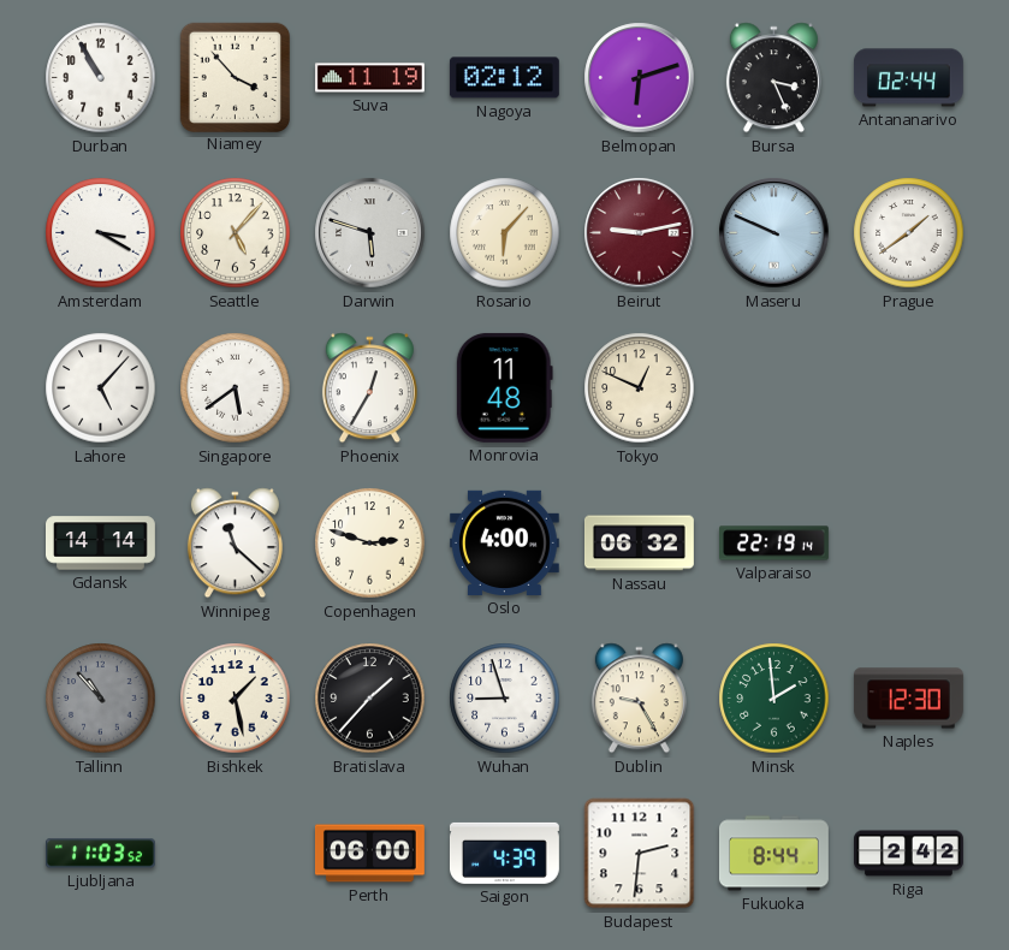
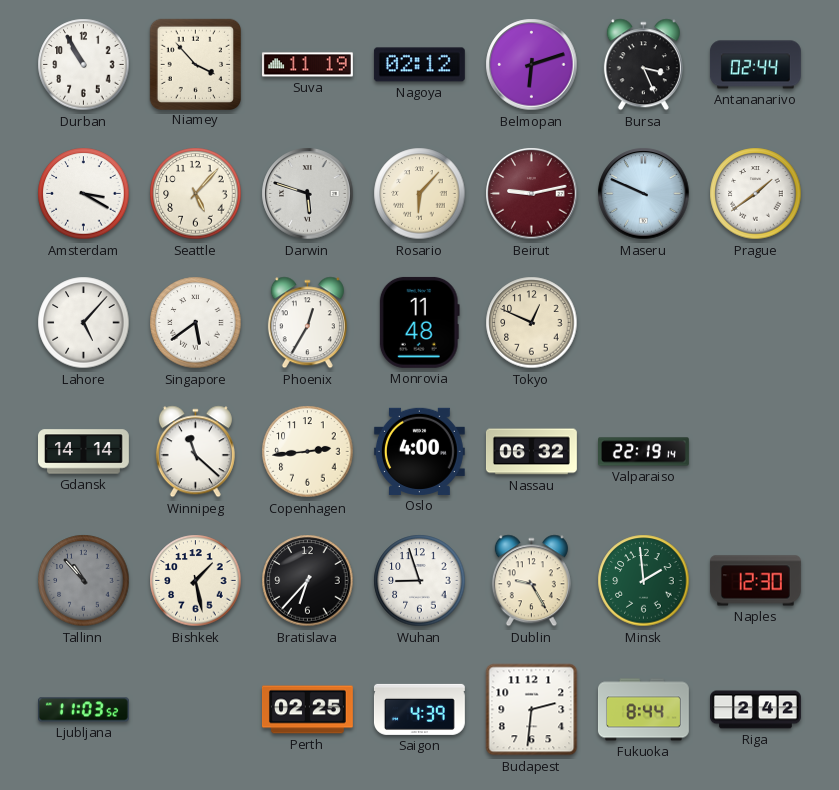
Copenhagen: 2:48 -> 2:44
Bratislava: 1:37 -> 6:37
Perth: 06:00 -> 02:25
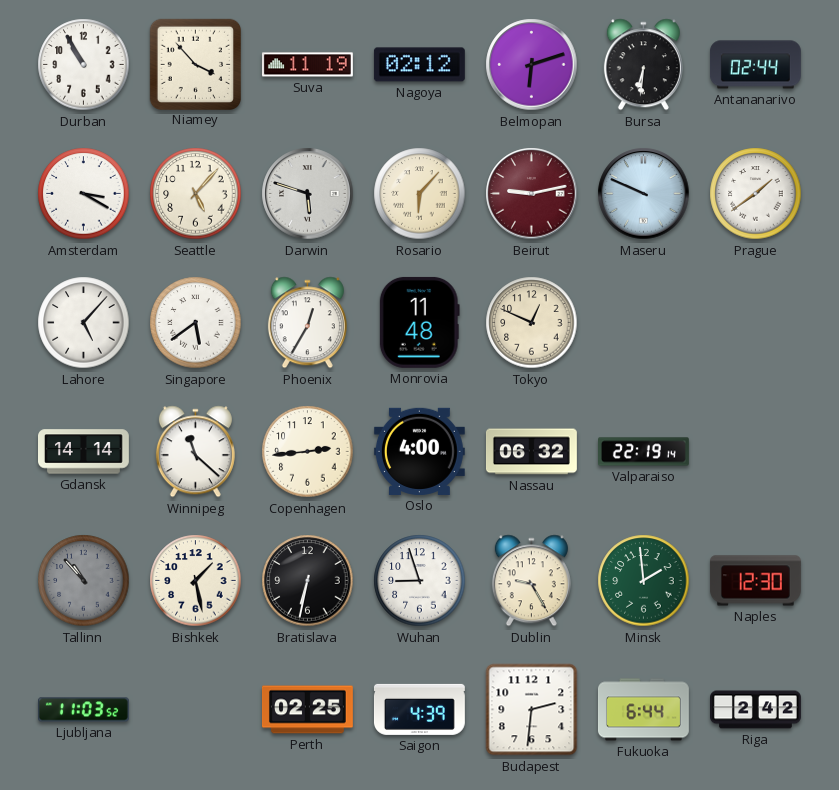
Bursa: 3:26 -> 6:31
Bratislava: 6:37 -> 6:32
Fukuoka: 8:44 -> 6:44
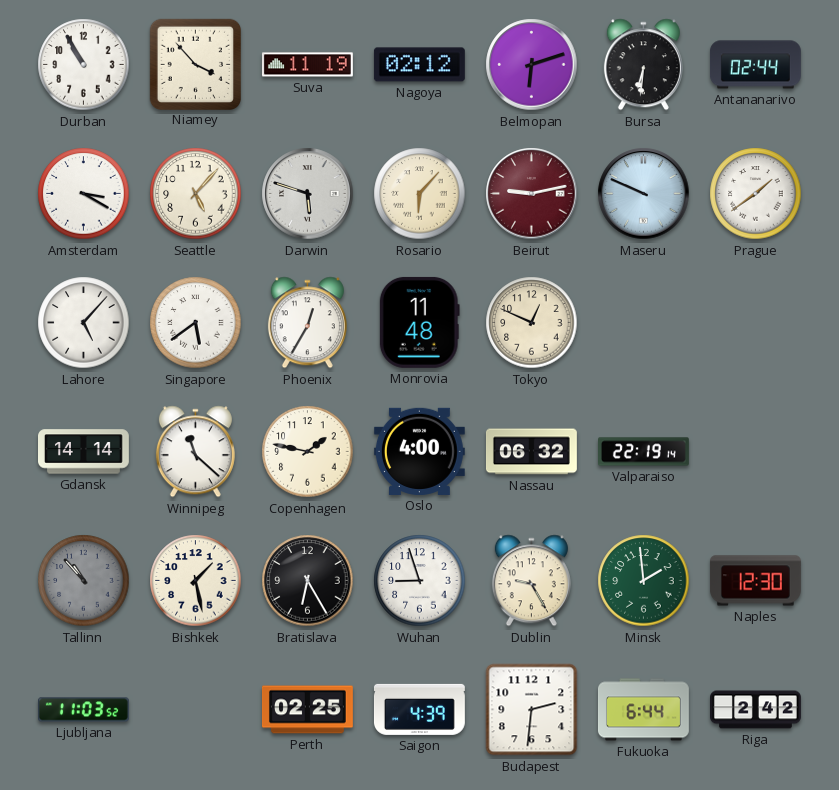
Copenhagen: 2:44 -> 1:47
Bratislava: 6:32 -> 6:25
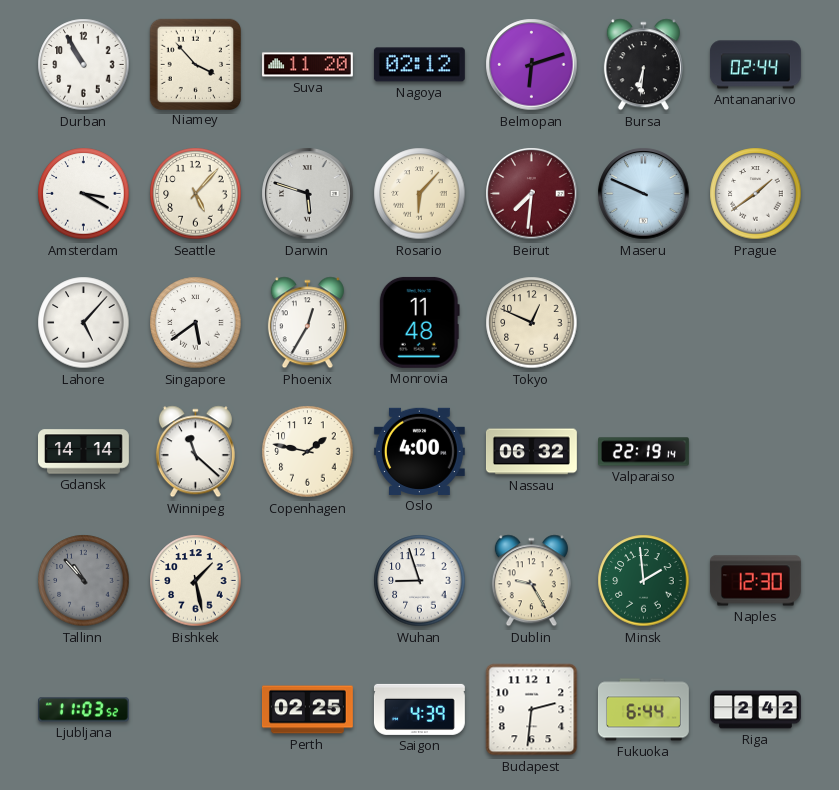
Suva: 11:19 -> 11:20
Beirut: 9:13 -> 7:31
Bratislava: 6:25 -> none
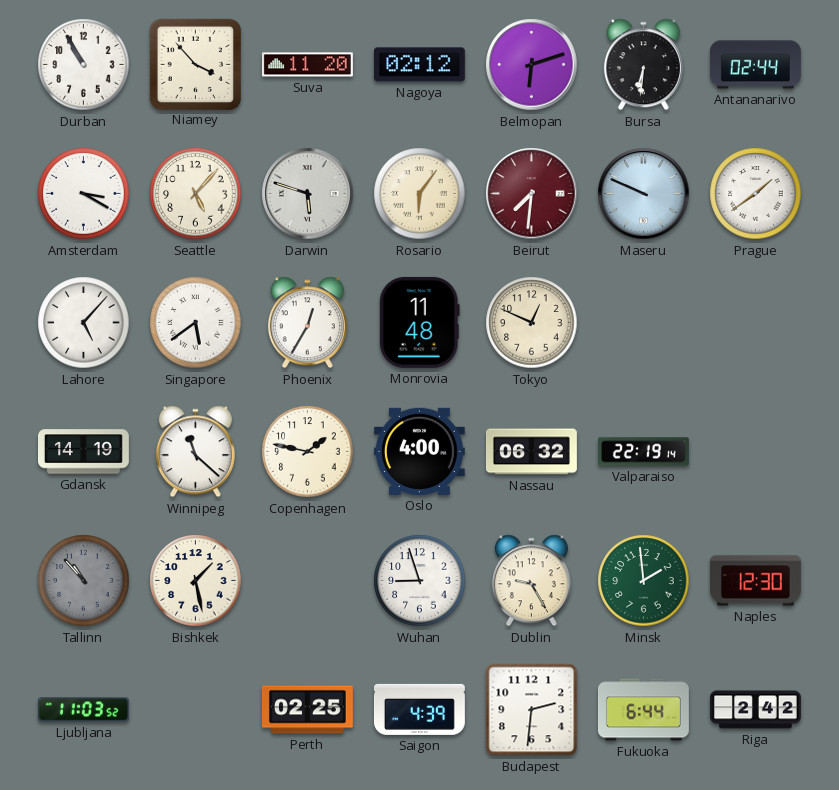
Rosario: 6:07 -> 6:06
Gdansk: 14:14 -> 14:19
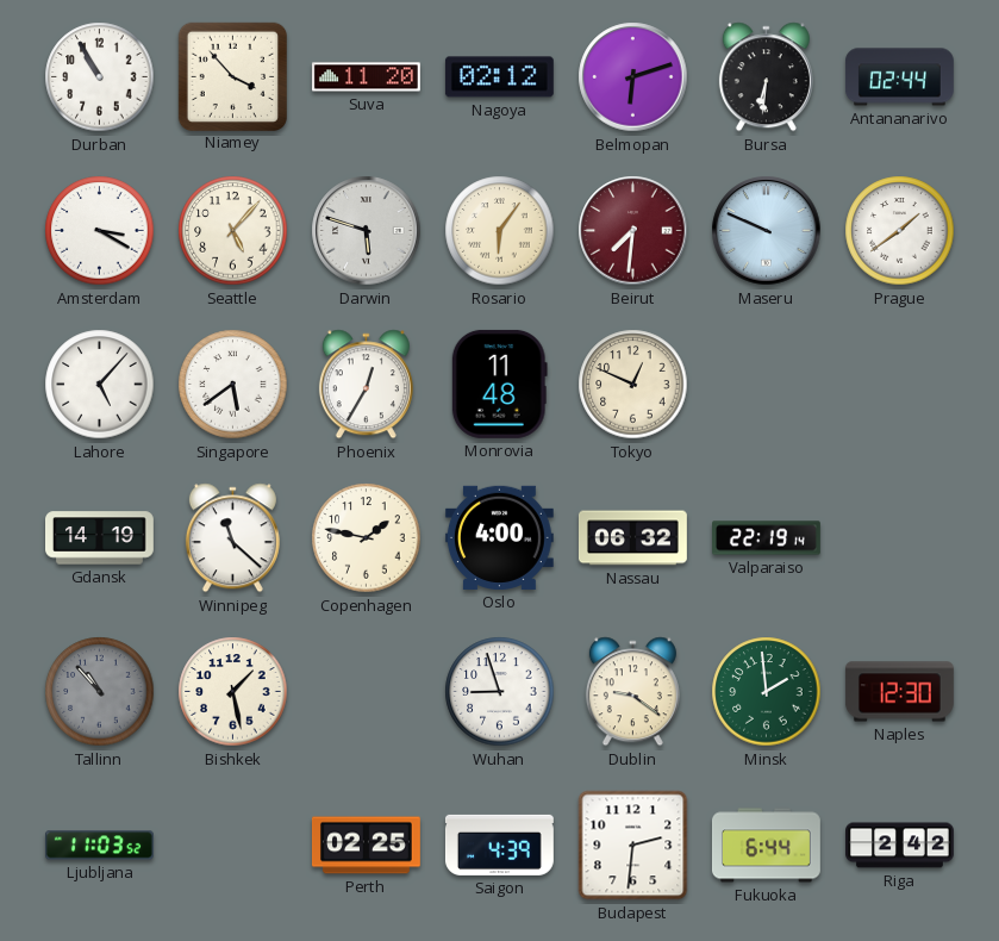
Dublin: 9:25 -> 9:21
